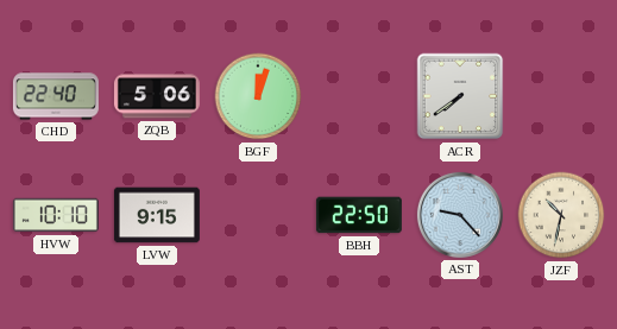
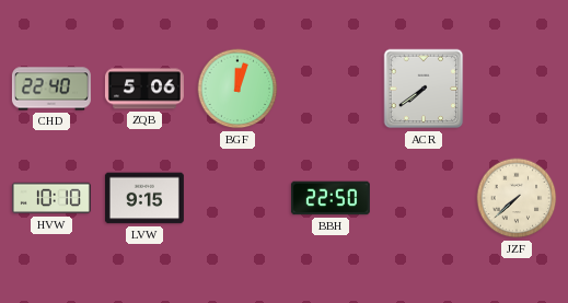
AST: 9:23 -> none
JZF: 10:32 -> 7:38
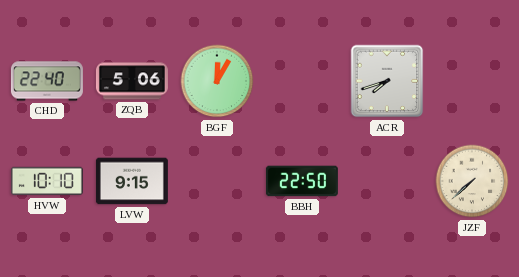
BGF: 12:03 -> 12:05
ACR: 7:39 -> 7:42
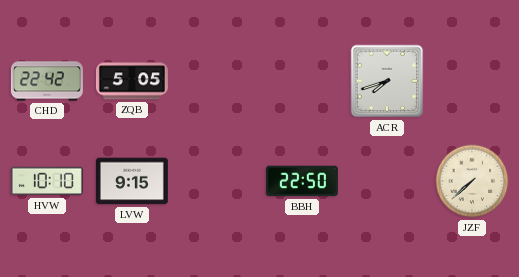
CHD: 22:40 -> 22:42
ZQB: 5:06 -> 5:05
BGF: 12:05 -> none
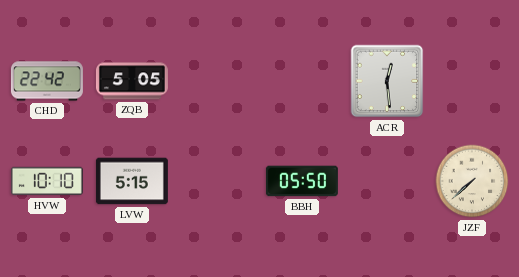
ACR: 7:42 -> 12:29
LVW: 9:15 -> 5:15
BBH: 22:50 -> 05:50
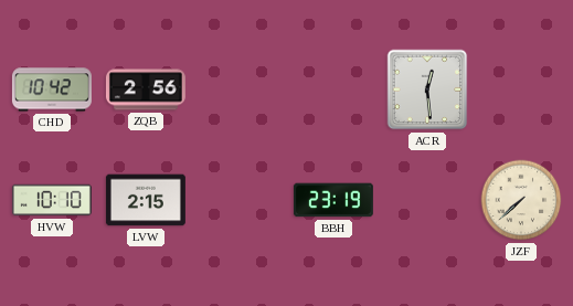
CHD: 22:42 -> 10:42
ZQB: 5:05 -> 2:56
LVW: 5:15 -> 2:15
BBH: 05:50 -> 23:19
